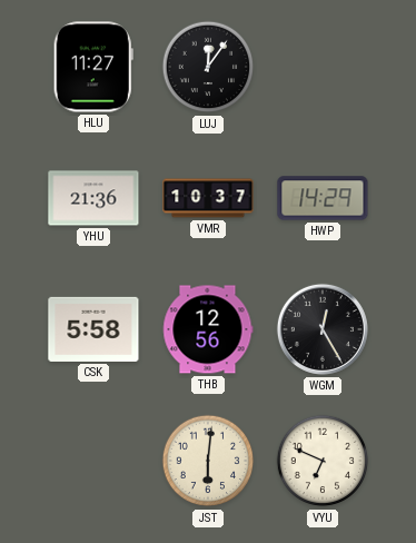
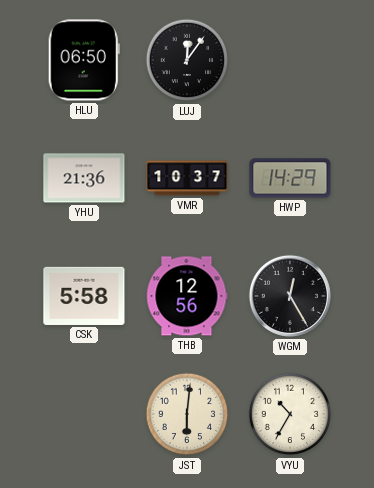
HLU: 11:27 -> 06:50
VYU: 6:49 -> 10:35
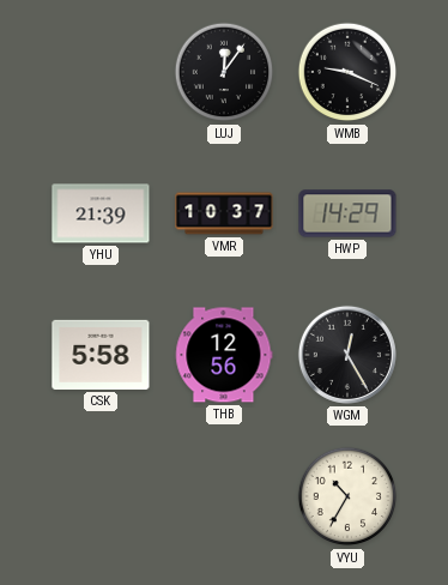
HLU: 06:50 -> none
WMB: none -> 9:19
YHU: 21:36 -> 21:39
JST: 6:01 -> none
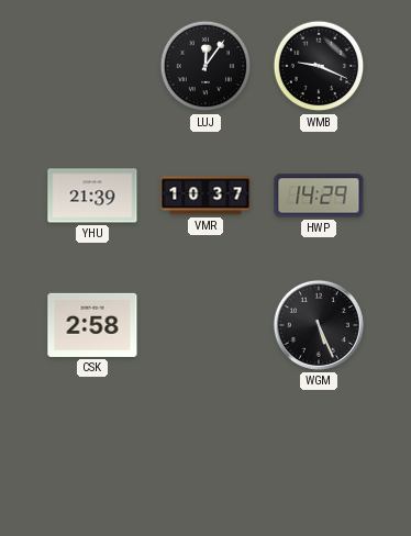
CSK: 5:58 -> 2:58
THB: 12:56 -> none
WGM: 12:25 -> 5:26
VYU: 10:35 -> none
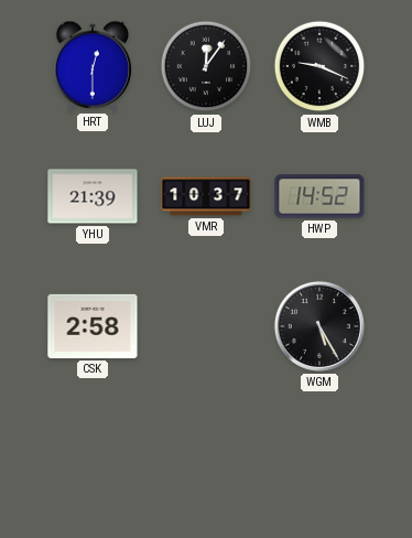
HRT: none -> 12:30
HWP: 14:29 -> 14:52
WGM: 5:26 -> 5:25
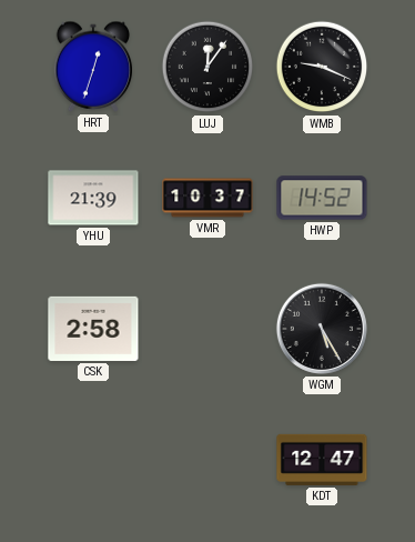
HRT: 12:30 -> 12:33
KDT: none -> 12:47
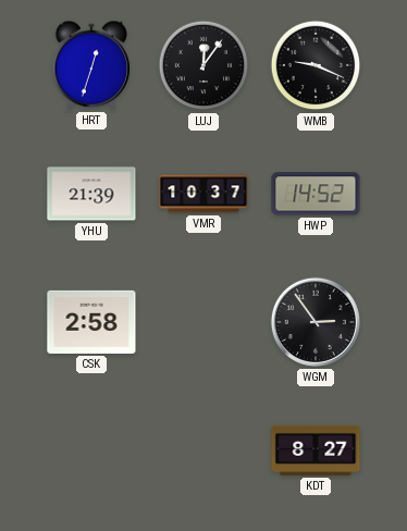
WGM: 5:25 -> 2:54
KDT: 12:47 -> 8:27
